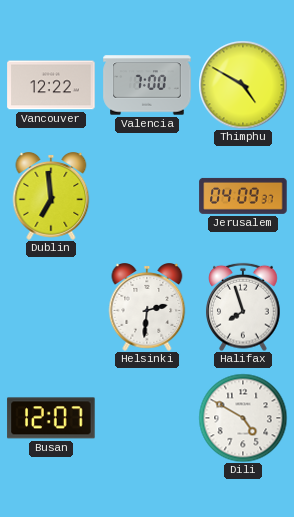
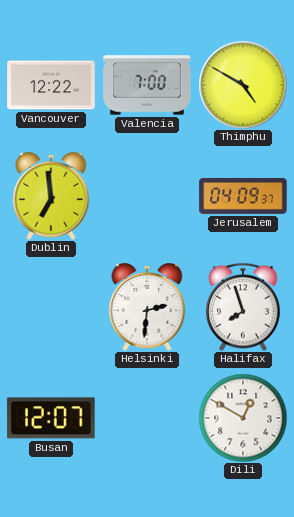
Dili: 4:50 -> 12:50
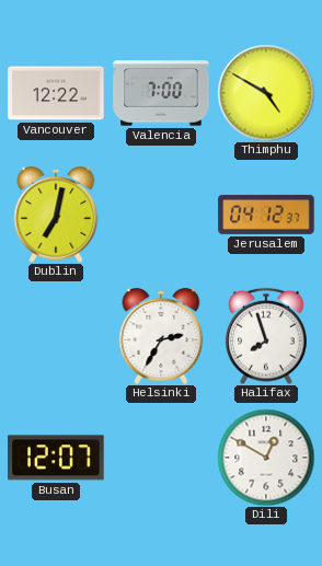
Dublin: 6:59 -> 7:02
Jerusalem: 04:09 -> 04:12
Helsinki: 2:31 -> 2:35
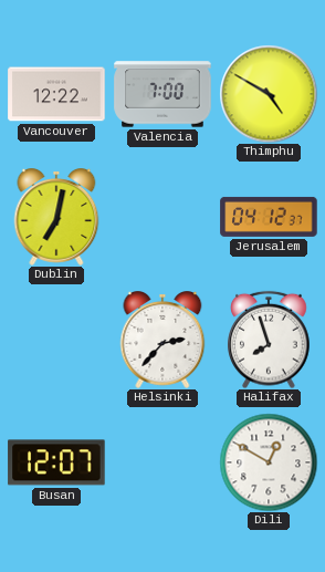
Helsinki: 2:35 -> 2:37
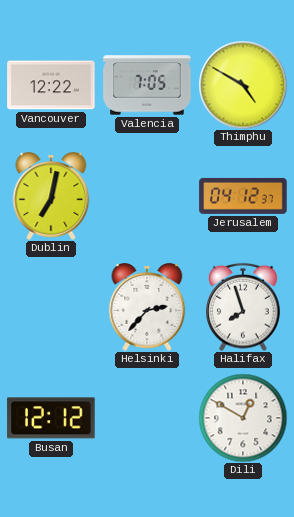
Valencia: 7:00 -> 7:05
Busan: 12:07 -> 12:12
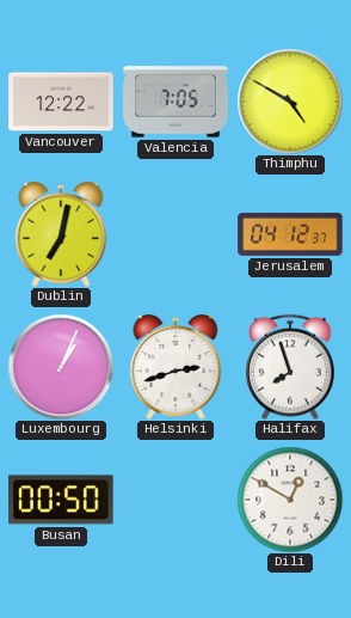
Luxembourg: none -> 1:04
Helsinki: 2:37 -> 2:42
Busan: 12:12 -> 00:50
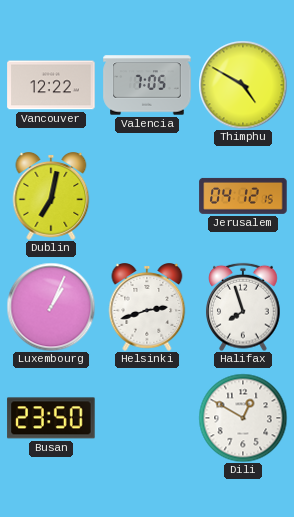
Jerusalem: 04:12:37 -> 04:12:15
Busan: 00:50 -> 23:50
